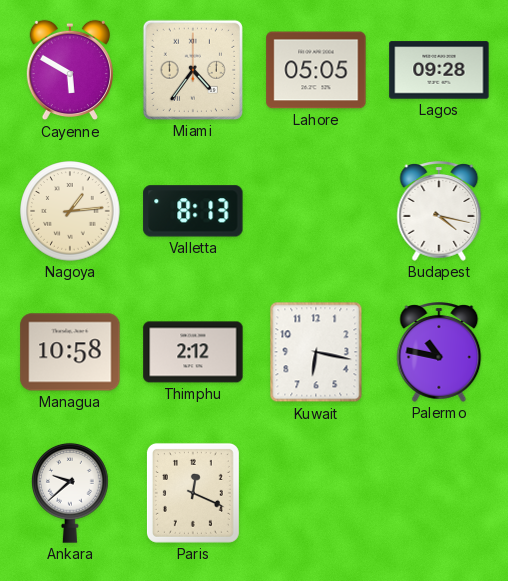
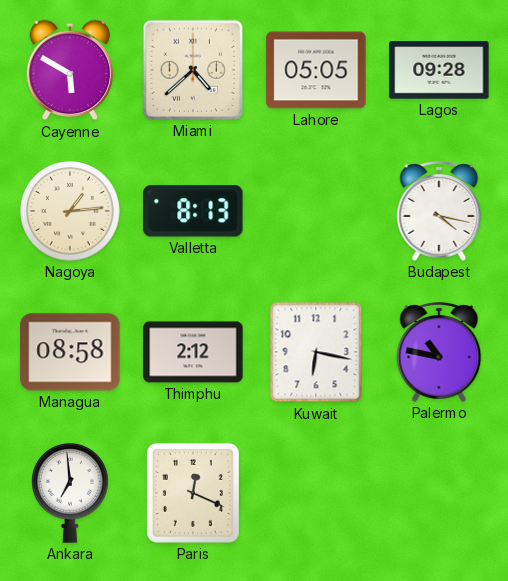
Miami: 4:36 -> 4:38
Managua: 10:58 -> 08:58
Ankara: 9:38 -> 6:59
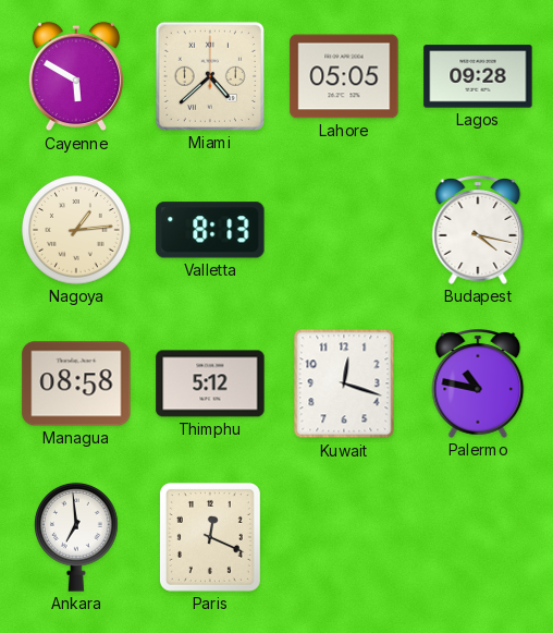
Thimphu: 2:12 -> 5:12
Kuwait: 6:17 -> 12:18
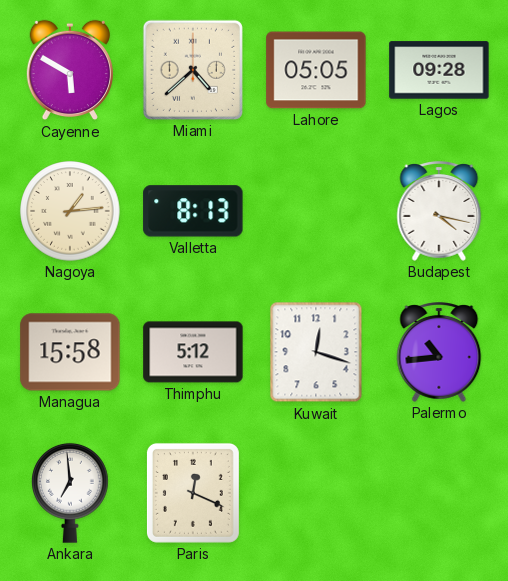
Managua: 08:58 -> 15:58
Palermo: 10:47 -> 10:44
